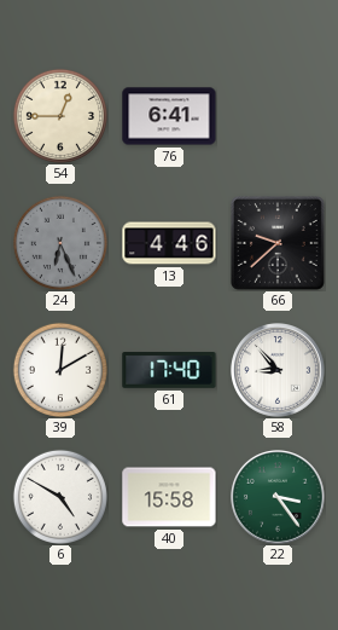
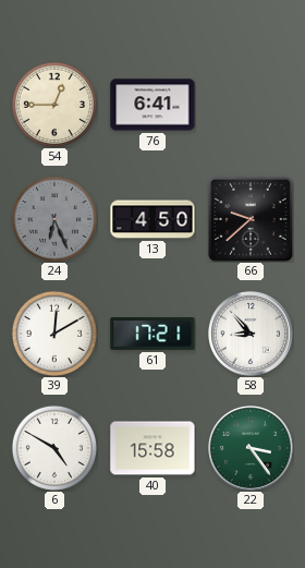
13: 4:46 -> 4:50
61: 17:40 -> 17:21
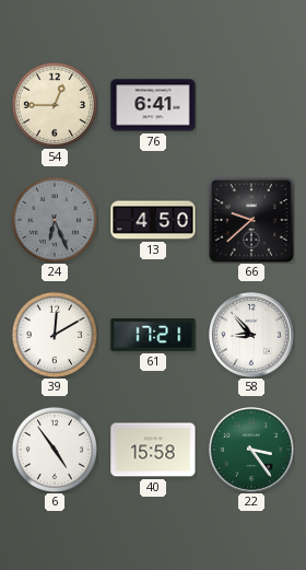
6: 4:50 -> 4:54
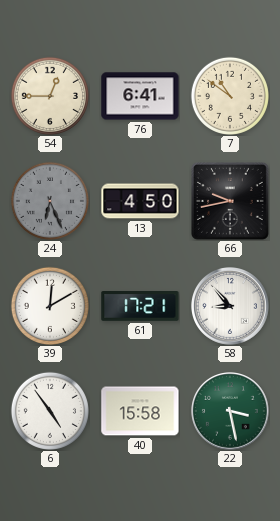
7: none -> 10:51
66: 9:38 -> 9:43
22: 3:24 -> 3:28
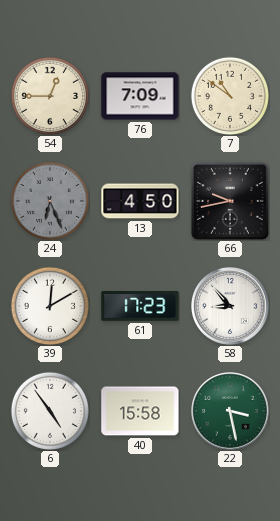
76: 6:41 -> 7:09
61: 17:21 -> 17:23
